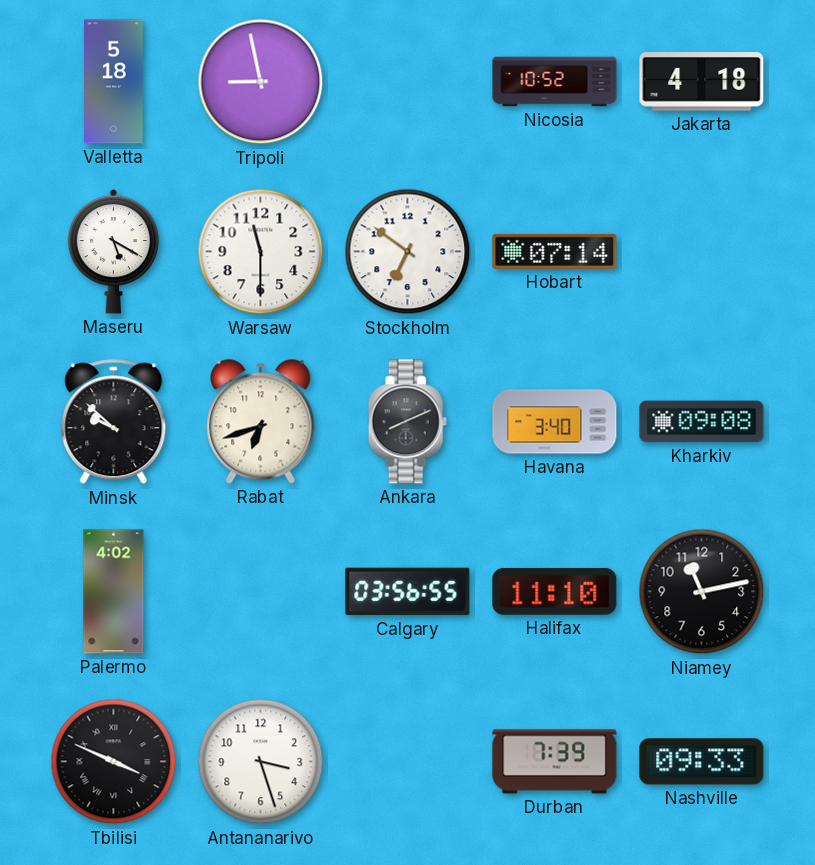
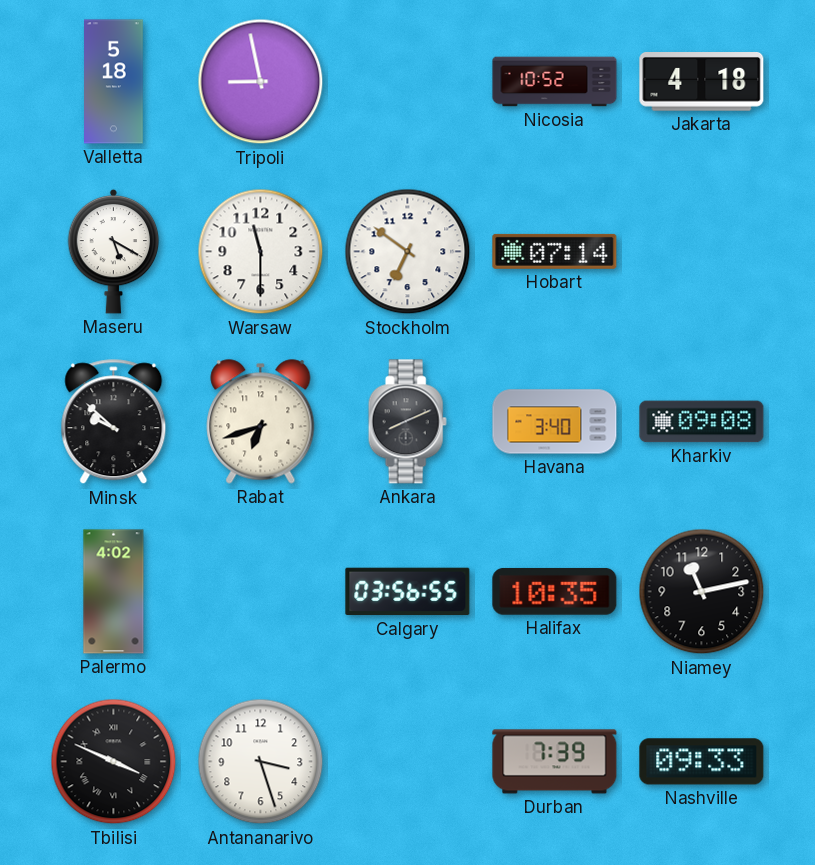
Halifax: 11:10 -> 10:35
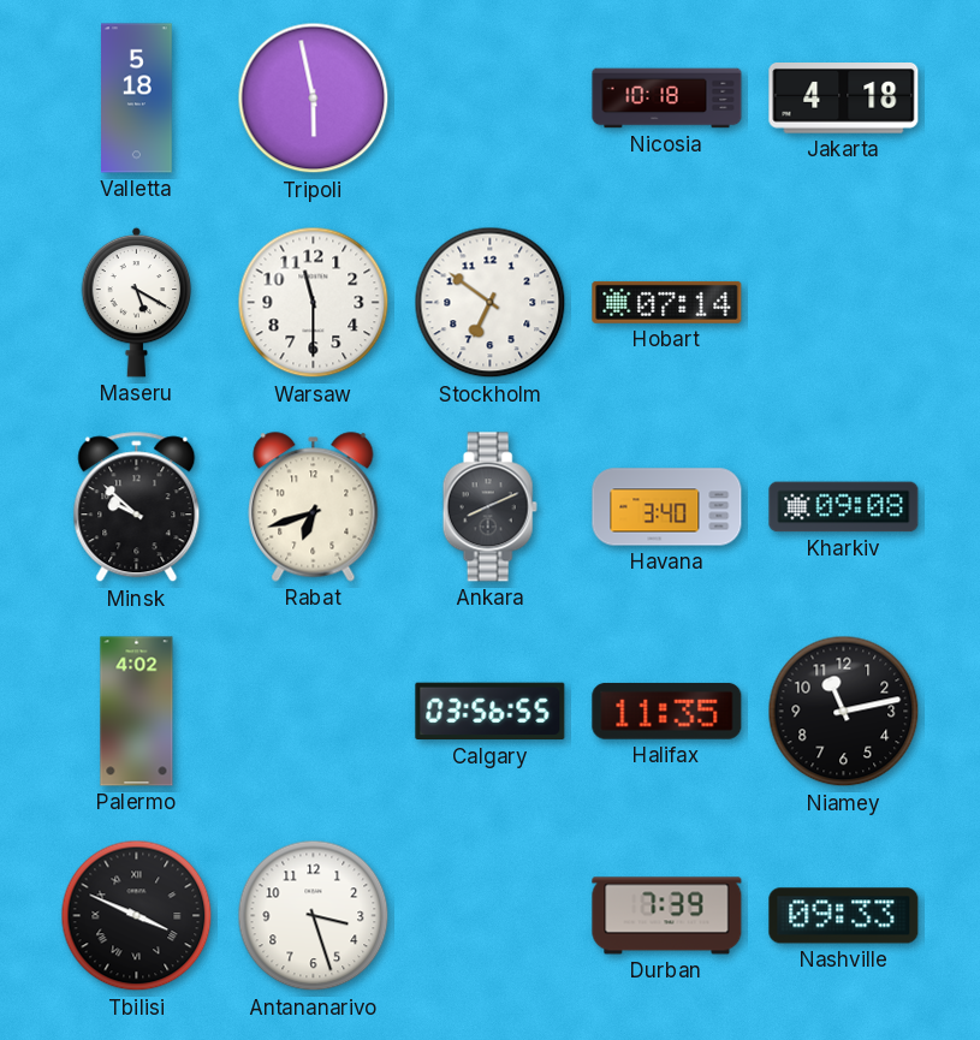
Tripoli: 8:58 -> 5:58
Nicosia: 10:52 -> 10:18
Halifax: 10:35 -> 11:35
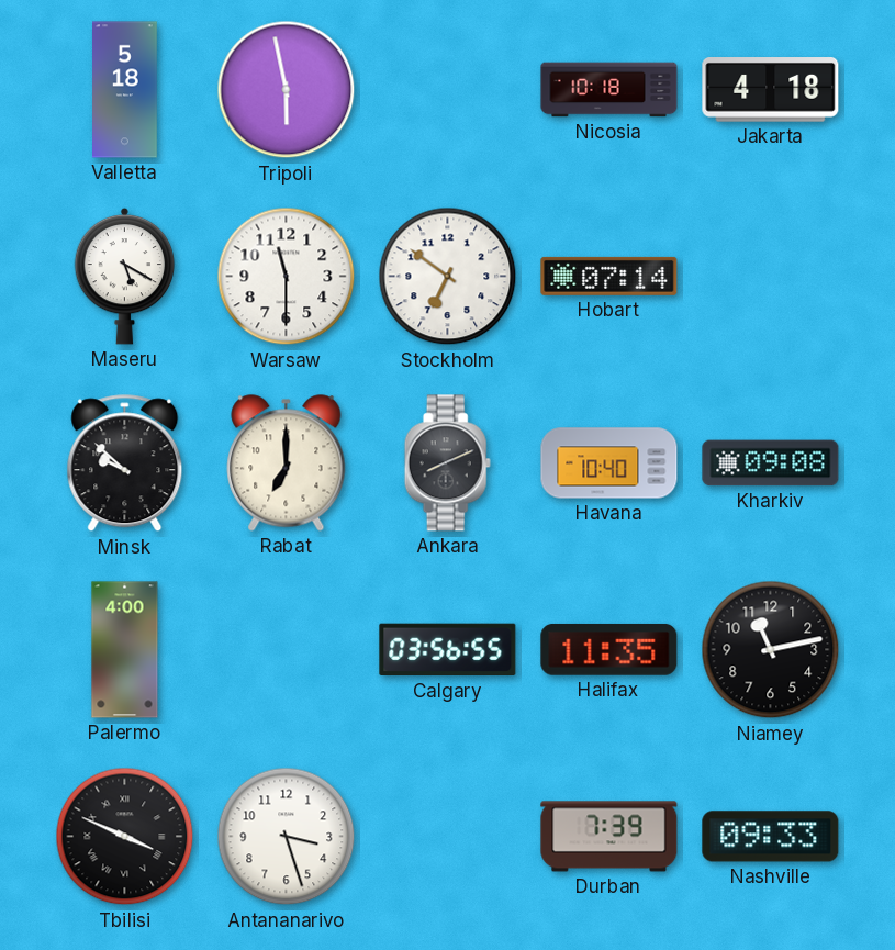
Rabat: 6:42 -> 7:00
Havana: 3:40 -> 10:40
Palermo: 4:02 -> 4:00
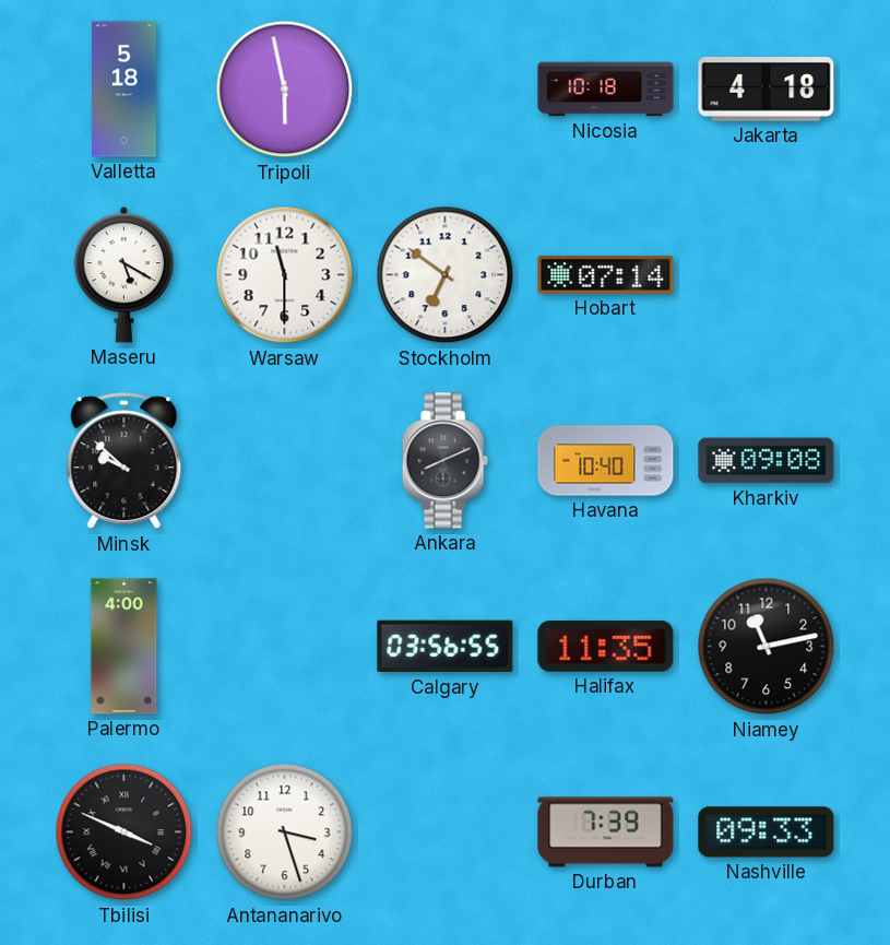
Rabat: 7:00 -> none
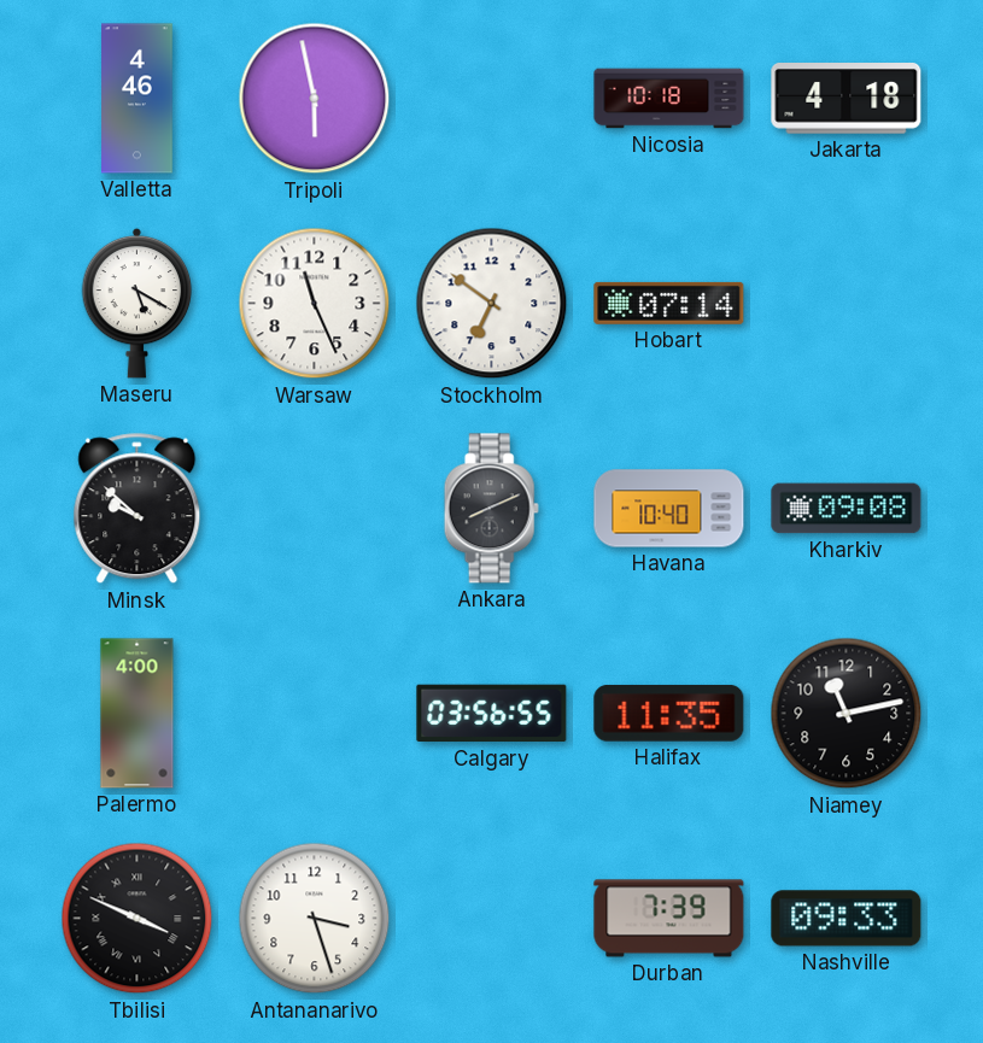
Valletta: 5:18 -> 4:46
Warsaw: 11:30 -> 11:26
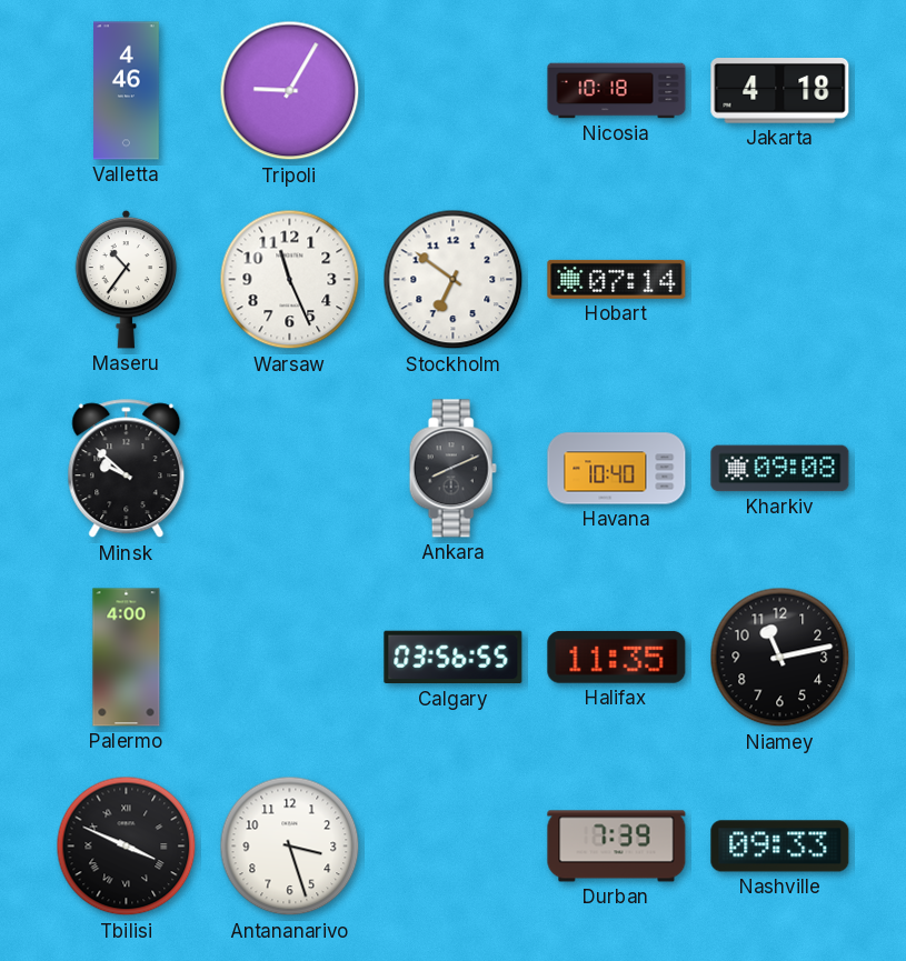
Tripoli: 5:58 -> 9:05
Maseru: 5:20 -> 10:36
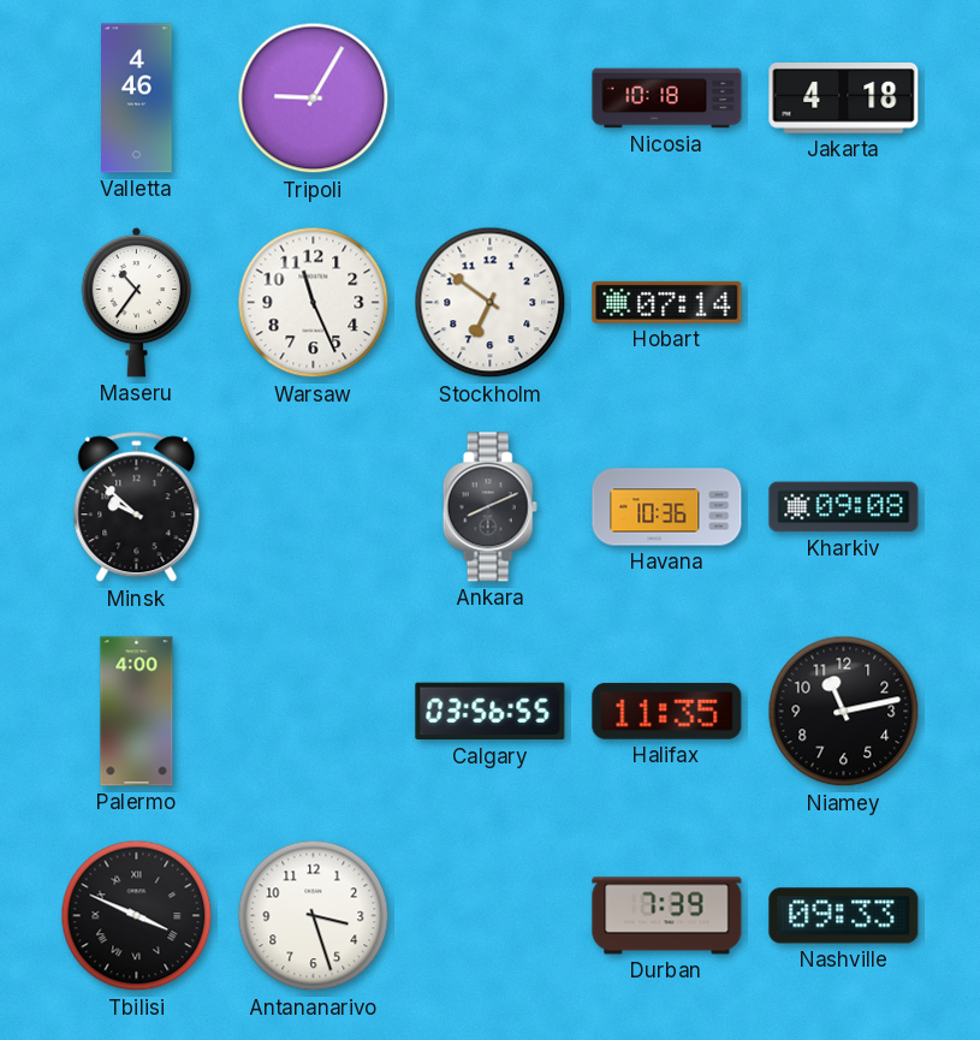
Havana: 10:40 -> 10:36
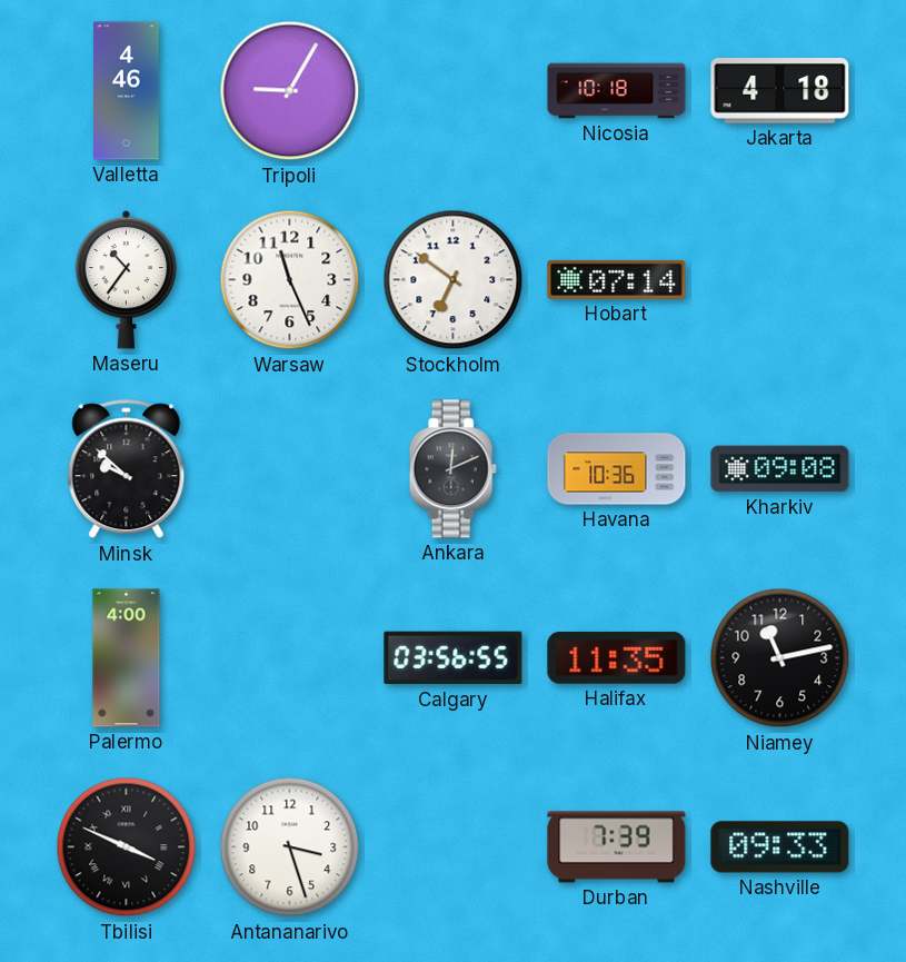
Ankara: 8:11 -> 12:11
